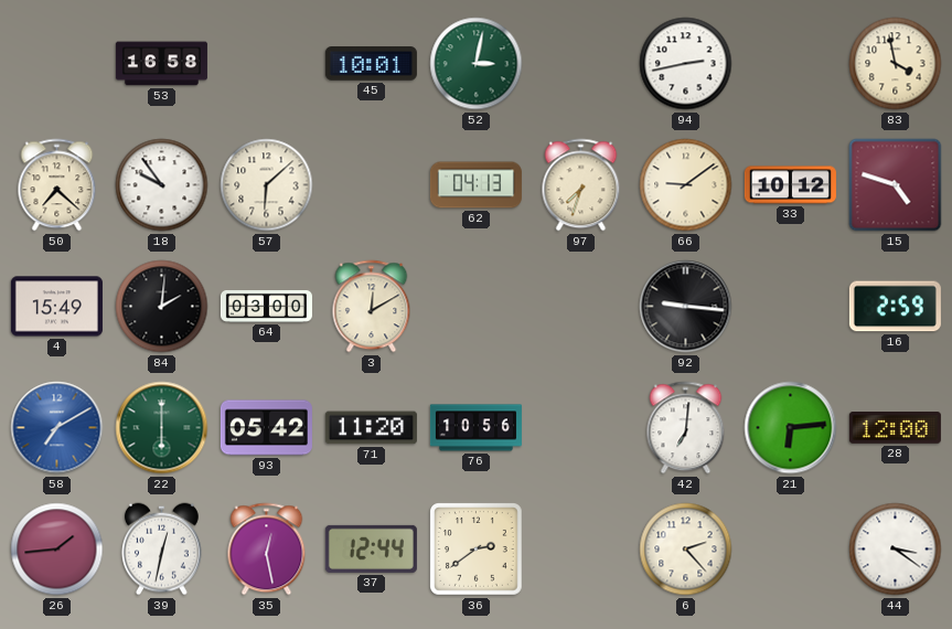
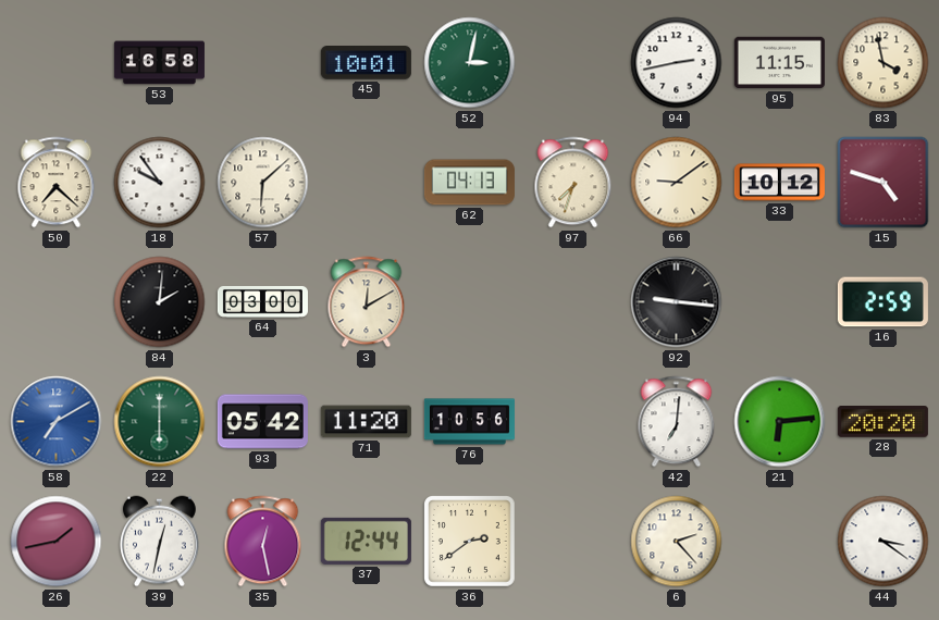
95: none -> 11:15
4: 15:49 -> none
28: 12:00 -> 20:20
26: 1:44 -> 1:43
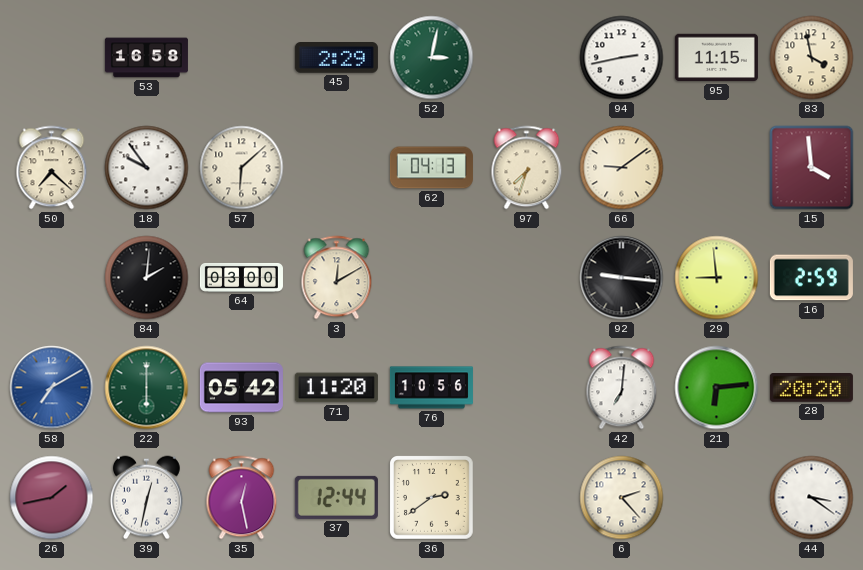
45: 10:01 -> 2:29
33: 10:12 -> none
15: 4:48 -> 3:59
29: none -> 8:59
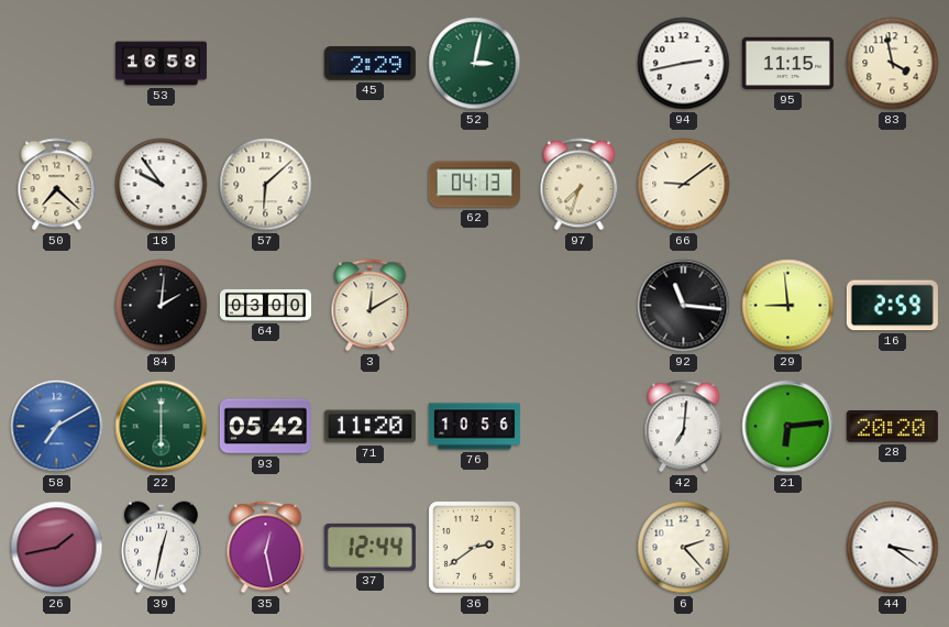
15: 3:59 -> none
92: 9:16 -> 11:16
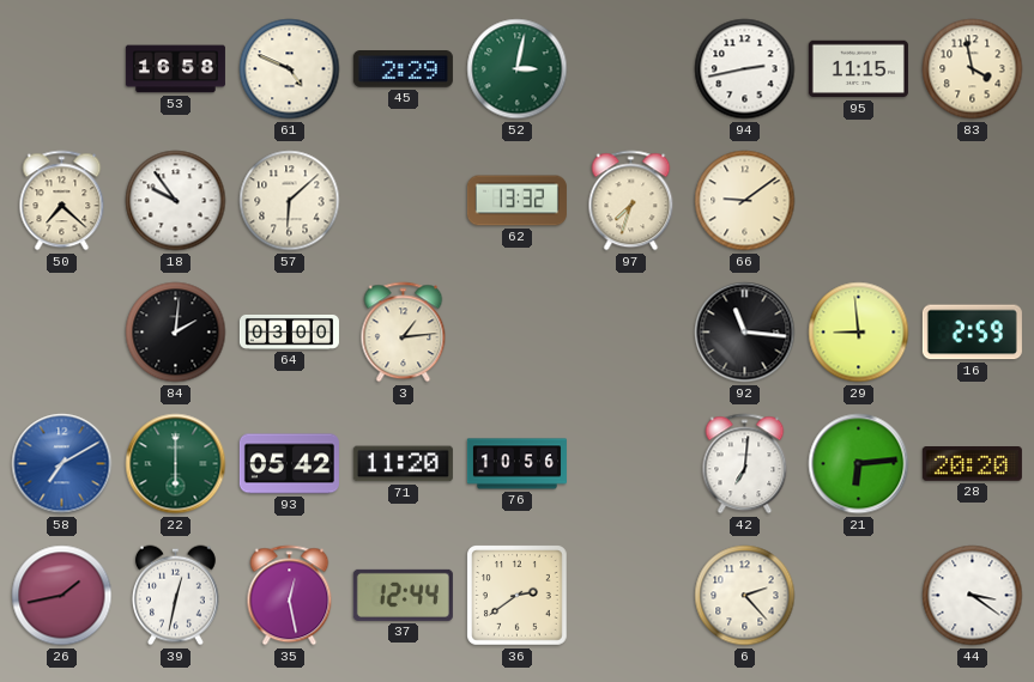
61: none -> 4:49
62: 04:13 -> 13:32
3: 12:10 -> 1:14
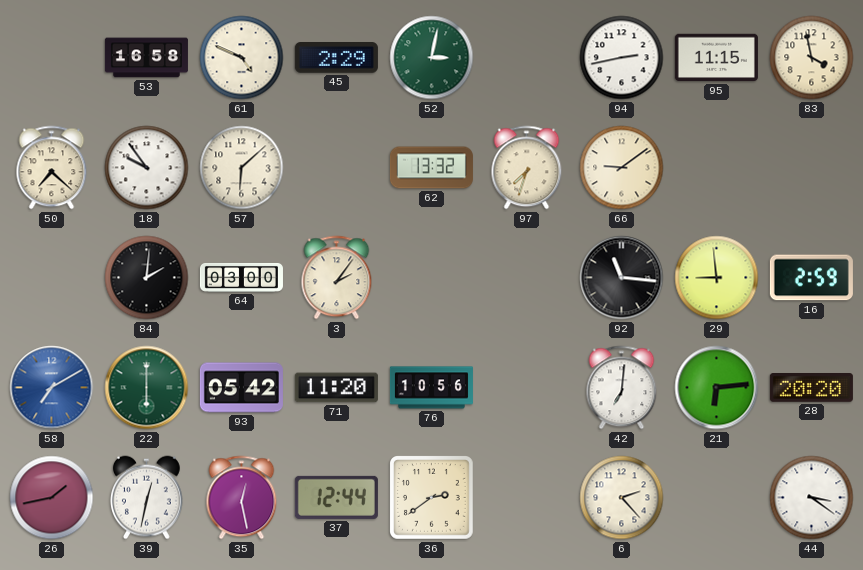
3: 1:14 -> 2:06
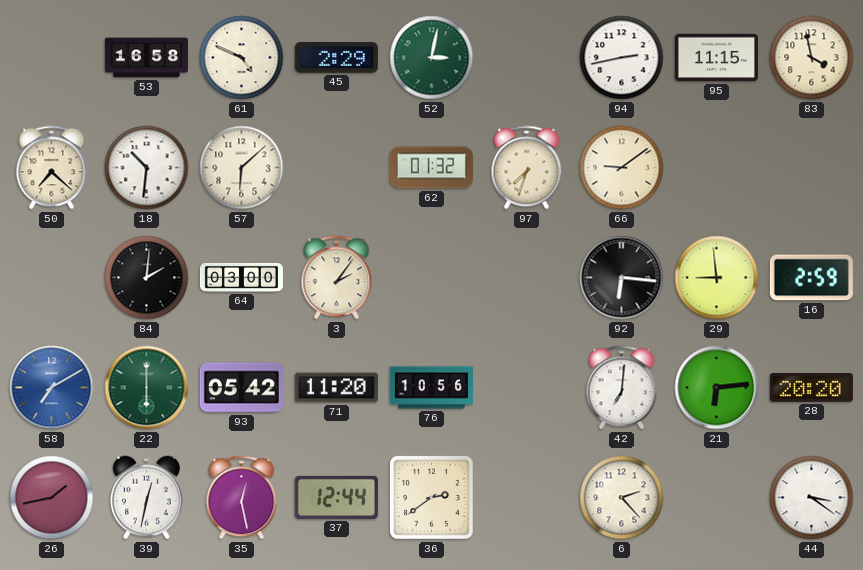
18: 9:54 -> 10:31
62: 13:32 -> 01:32
92: 11:16 -> 6:16
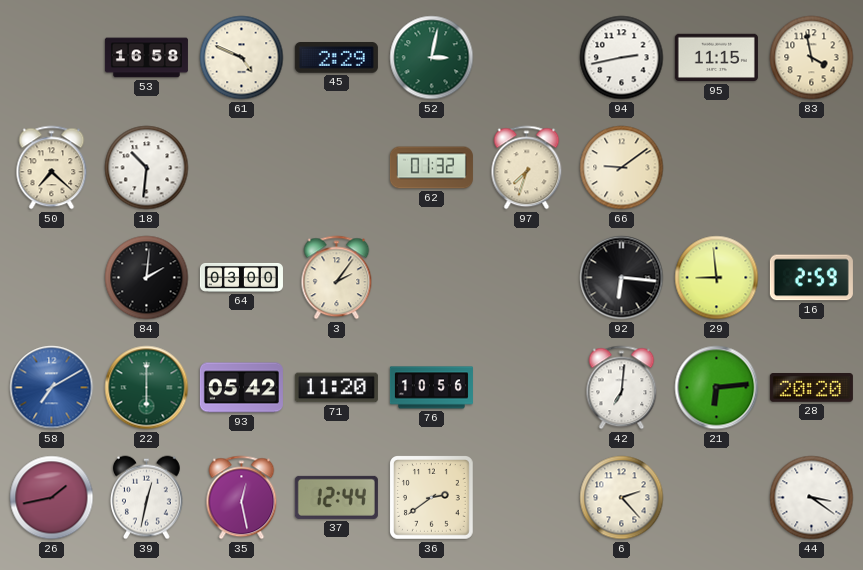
57: 6:08 -> none
